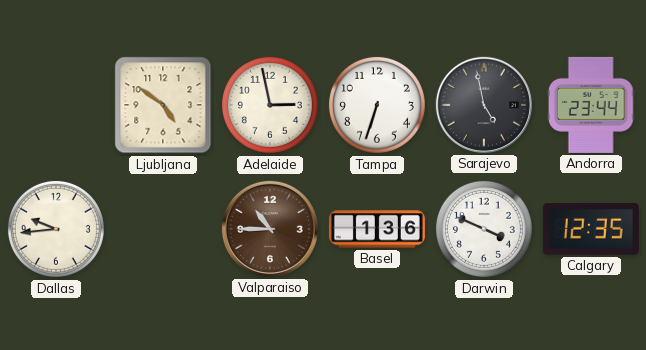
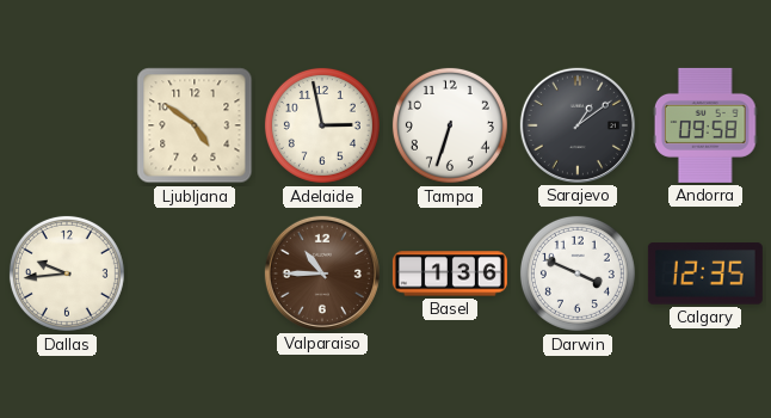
Sarajevo: 4:58 -> 1:09
Andorra: 23:44 -> 09:58
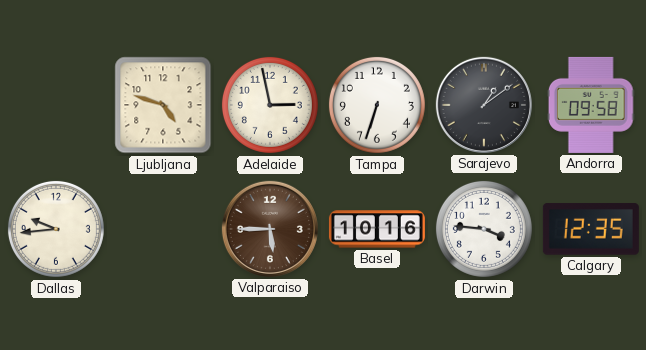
Ljubljana: 4:51 -> 4:48
Valparaiso: 10:45 -> 5:45
Basel: 1:36 -> 10:16
Darwin: 3:49 -> 3:46
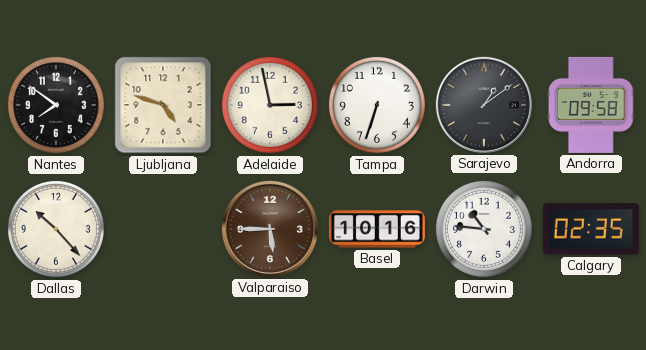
Nantes: none -> 7:51
Dallas: 9:44 -> 10:23
Darwin: 3:46 -> 10:46
Calgary: 12:35 -> 02:35
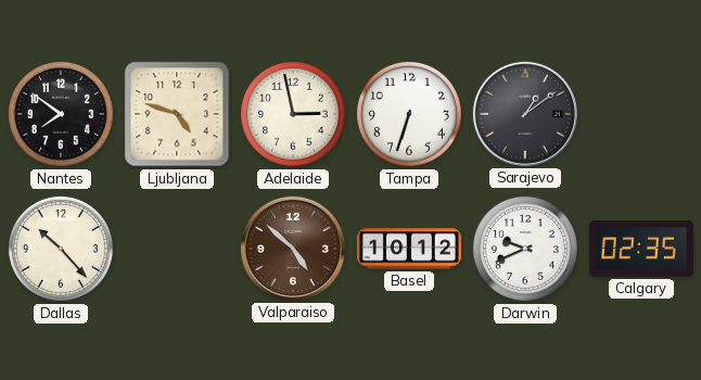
Andorra: 09:58 -> none
Valparaiso: 5:45 -> 4:52
Basel: 10:16 -> 10:12
Darwin: 10:46 -> 9:41
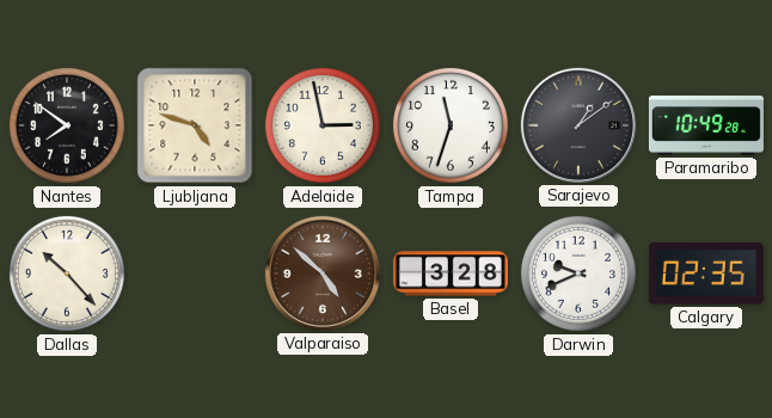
Tampa: 6:33 -> 11:33
Paramaribo: none -> 10:49
Basel: 10:12 -> 3:28
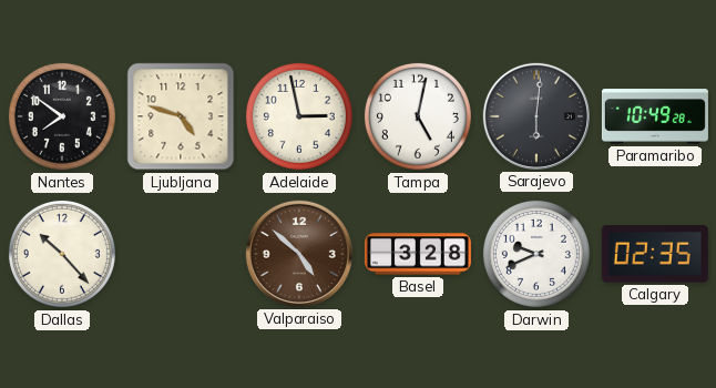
Tampa: 11:33 -> 5:02
Sarajevo: 1:09 -> 6:01
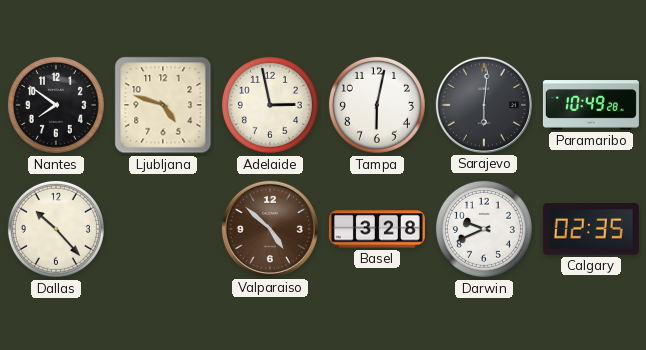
Tampa: 5:02 -> 6:02
